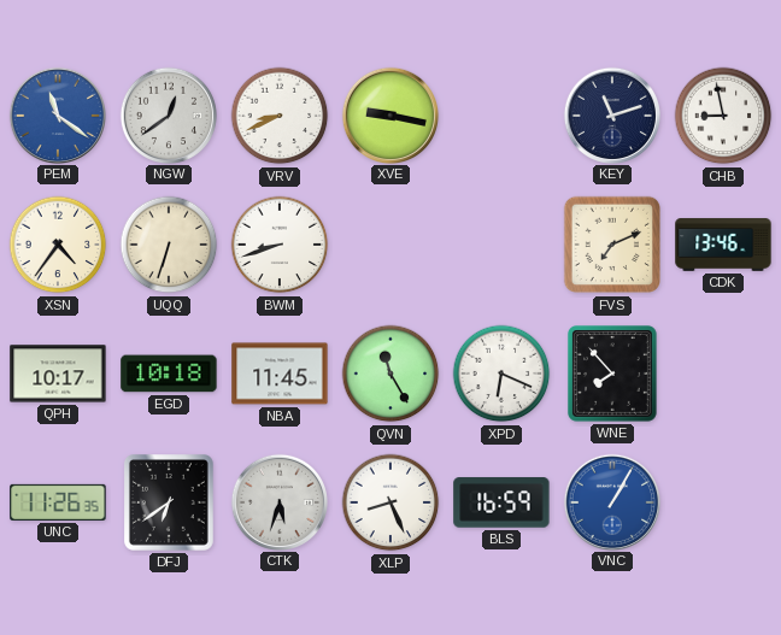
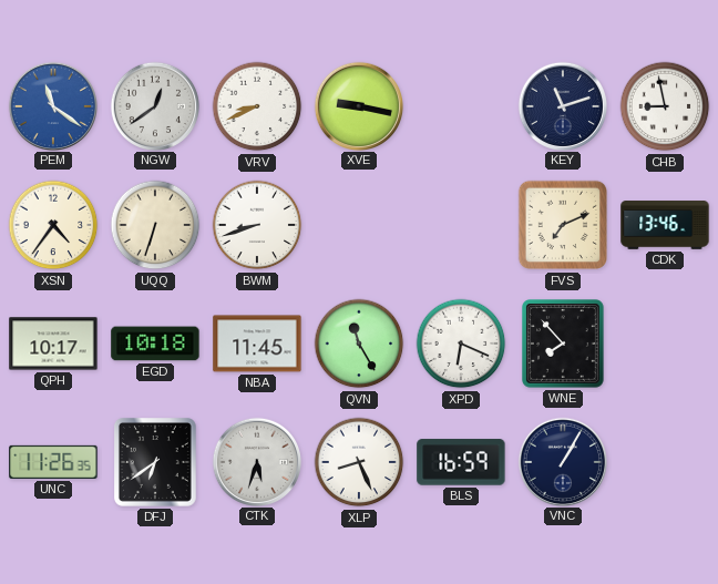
VNC dial: blue -> navy
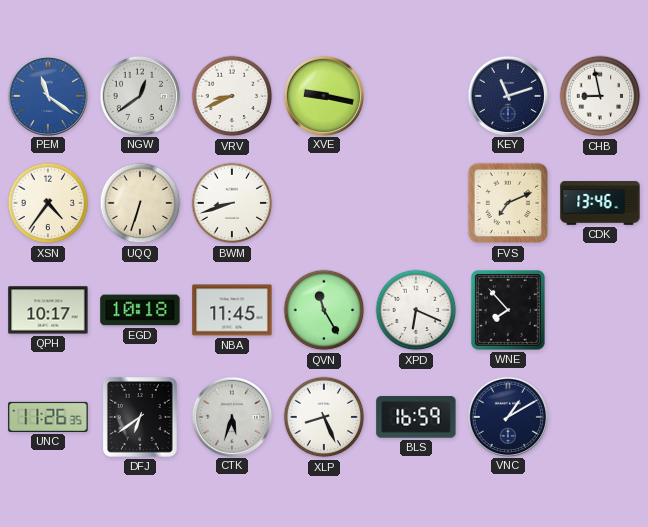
VNC: 1:05 -> 1:10
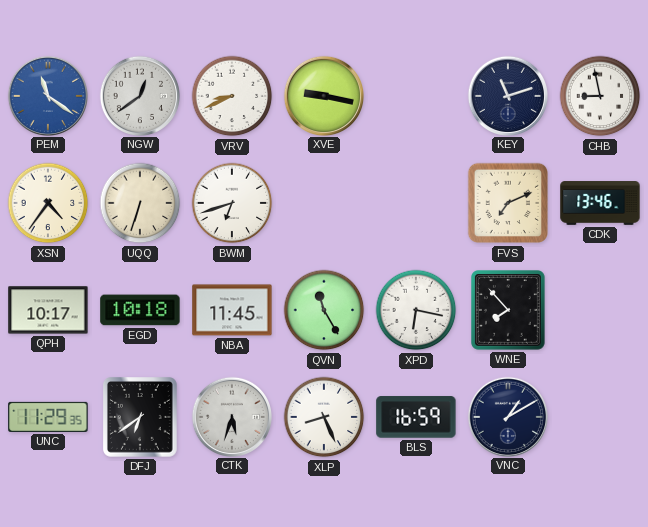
BWM: 8:42 -> 6:42
XPD: 6:19 -> 6:17
UNC: 11:26 -> 11:29
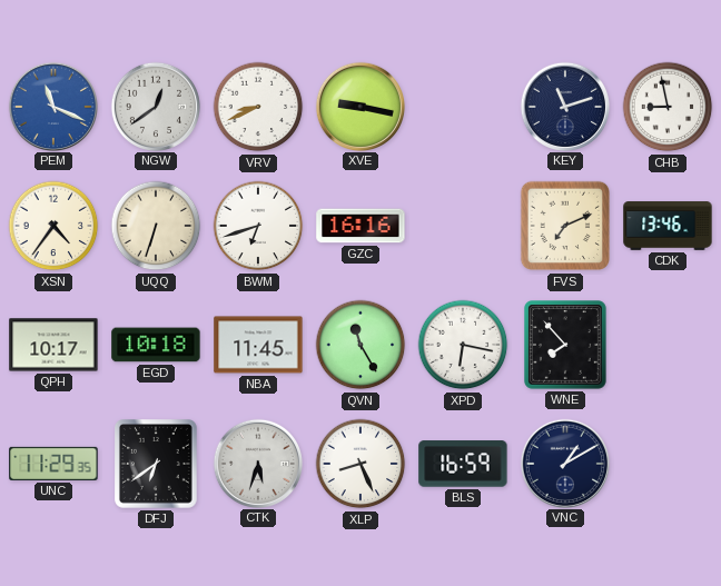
PEM: 11:21 -> 11:19
GZC: none -> 16:16
